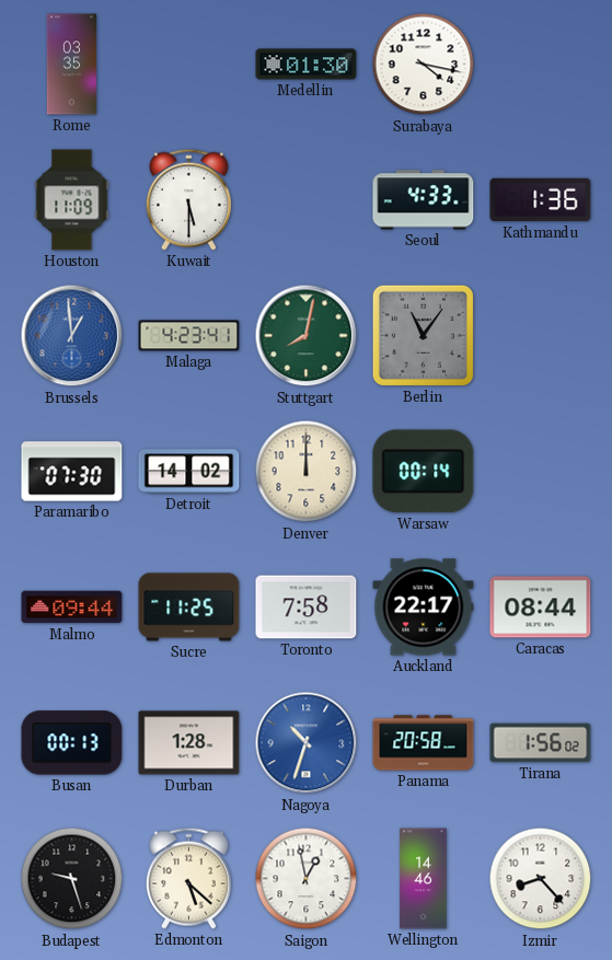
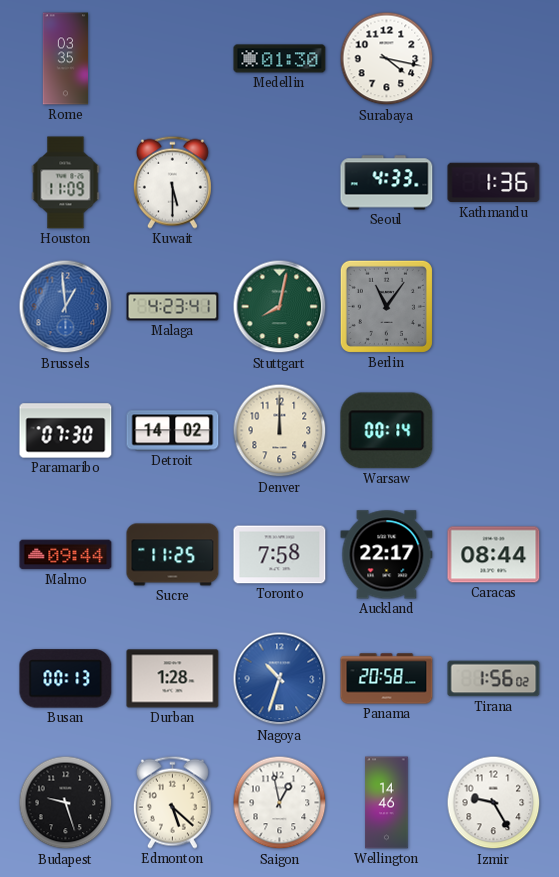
Izmir: 8:23 -> 9:25
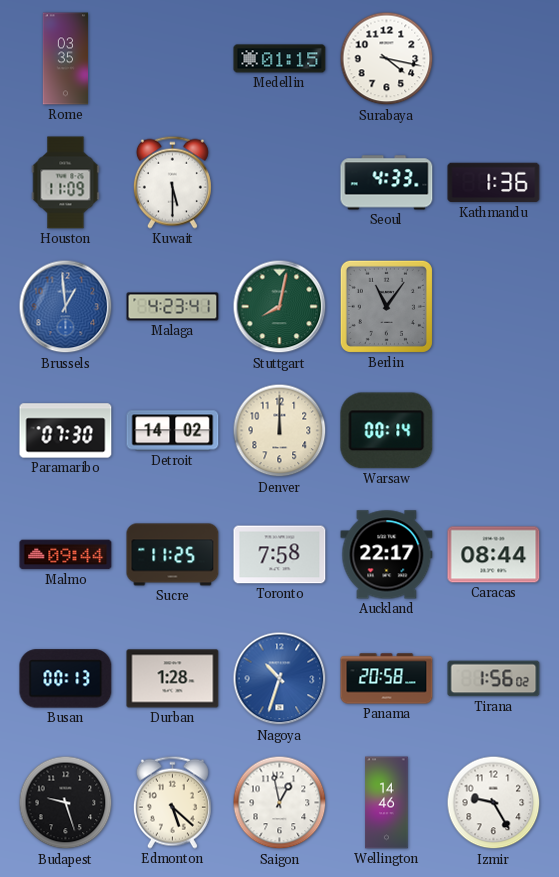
Medellin: 01:30 -> 01:15
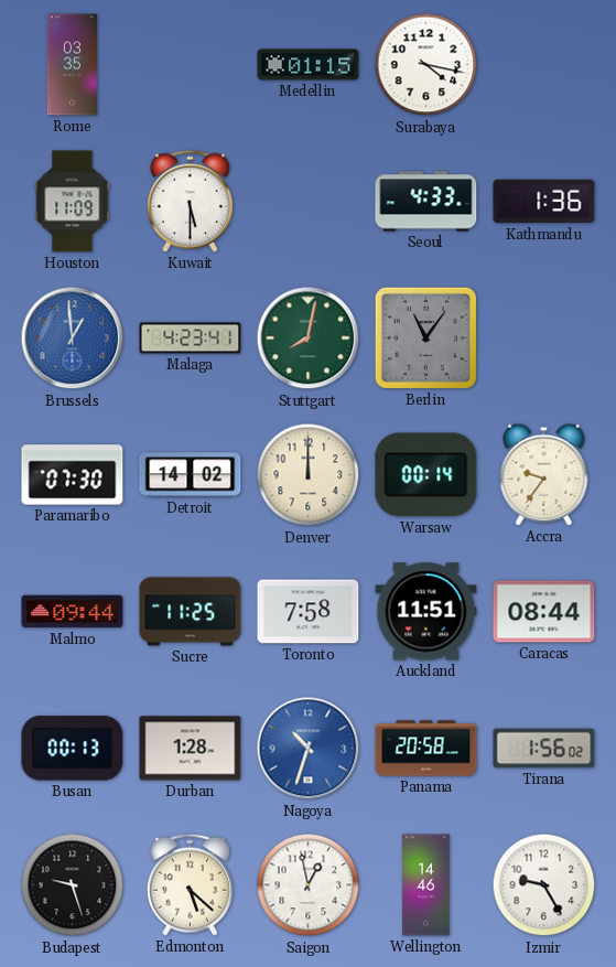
Accra: none -> 9:36
Auckland: 22:17 -> 11:51
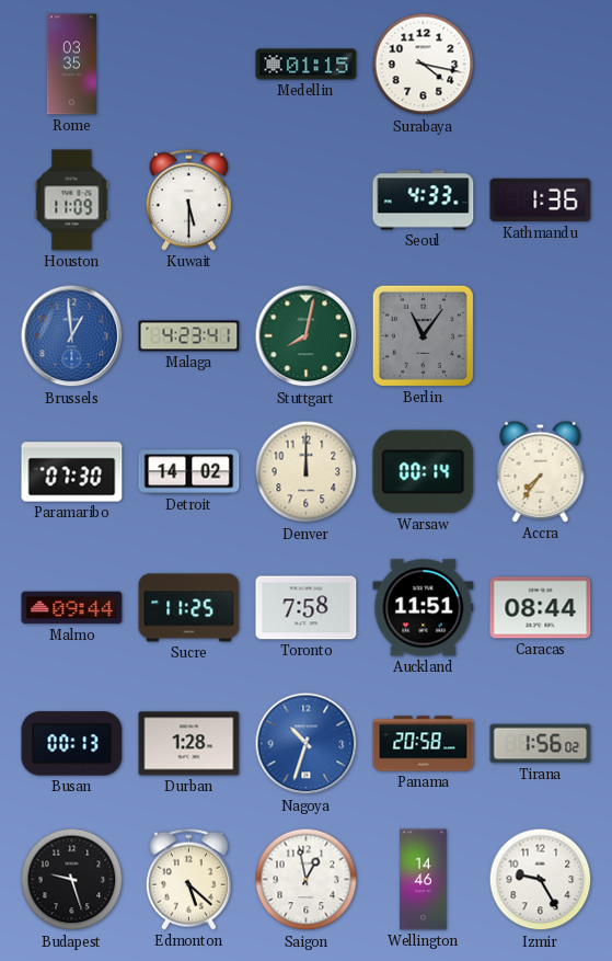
Accra: 9:36 -> 7:36
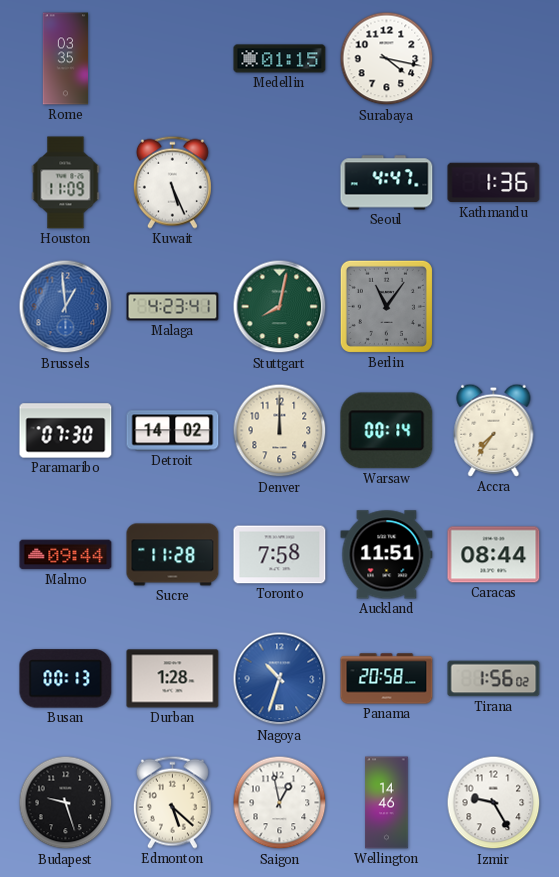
Kuwait: 5:30 -> 5:26
Seoul: 4:33 -> 4:47
Sucre: 11:25 -> 11:28
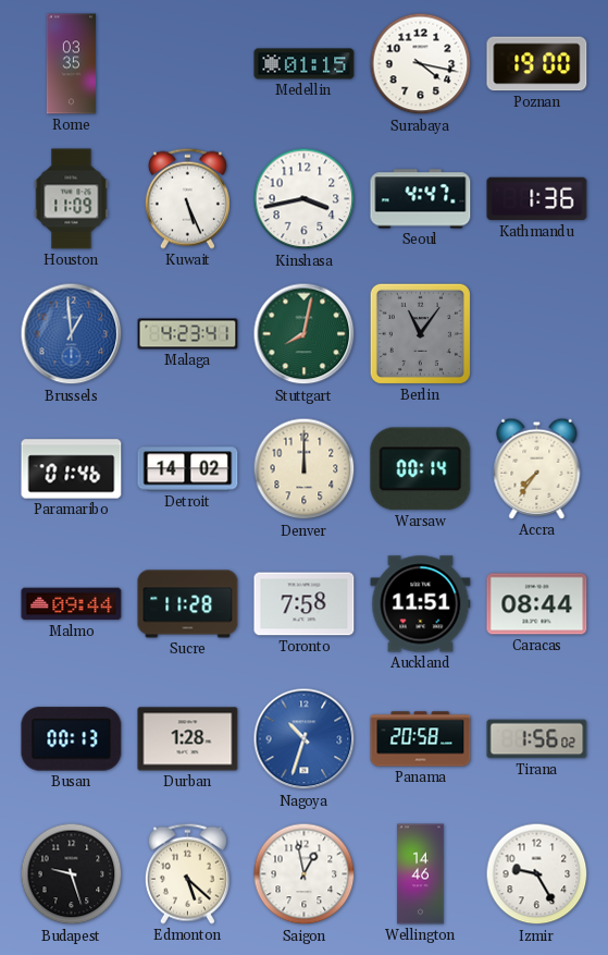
Poznan: none -> 19:00
Kinshasa: none -> 3:43
Paramaribo: 07:30 -> 01:46
